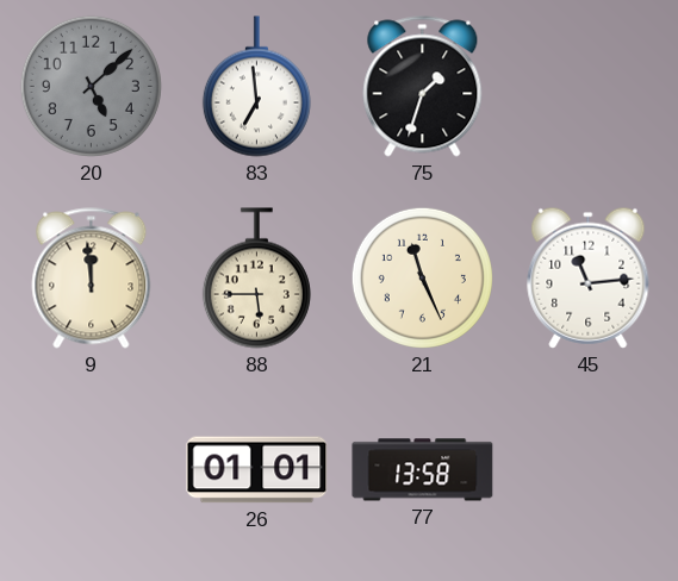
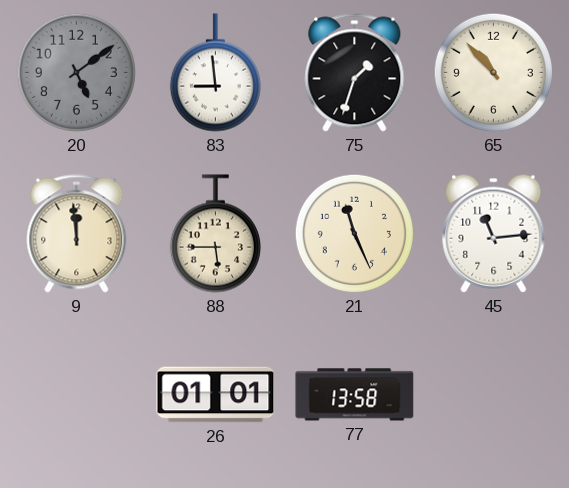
20: 5:08 -> 5:09
83: 6:59 -> 8:59
65: none -> 10:53
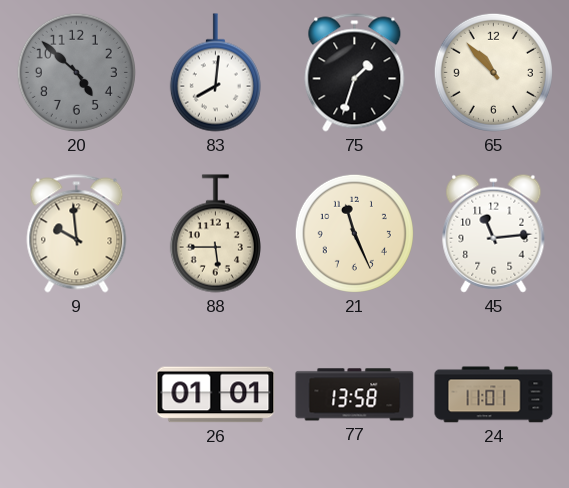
20: 5:09 -> 4:52
83: 8:59 -> 8:01
9: 11:59 -> 9:59
24: none -> 11:01
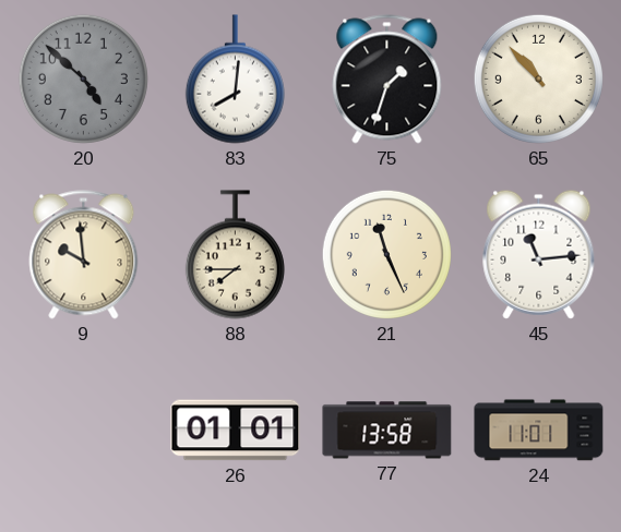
88: 5:45 -> 7:45
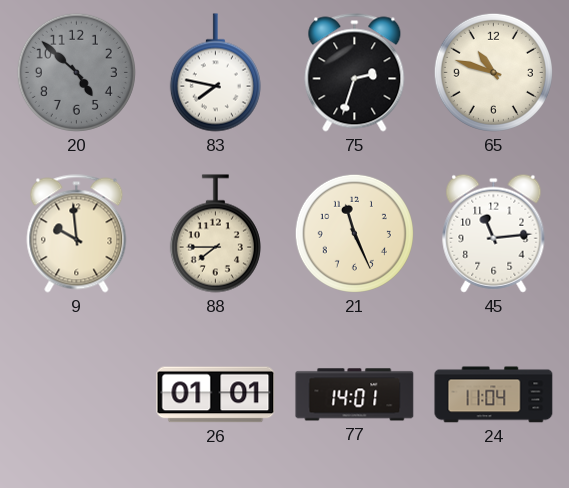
83: 8:01 -> 7:47
75: 1:33 -> 2:33
65: 10:53 -> 10:48
77: 13:58 -> 14:01
24: 11:01 -> 11:04
